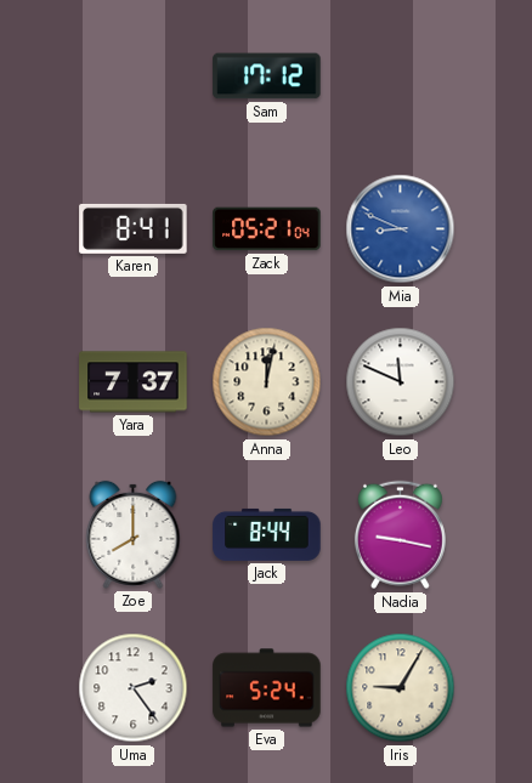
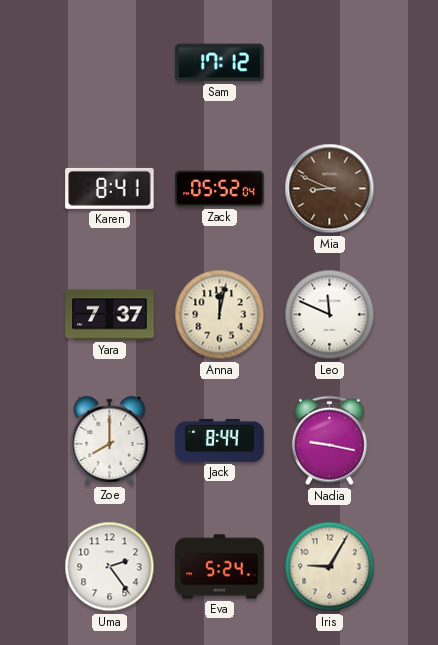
Zack: 05:21 -> 05:52
Mia dial: blue -> brown
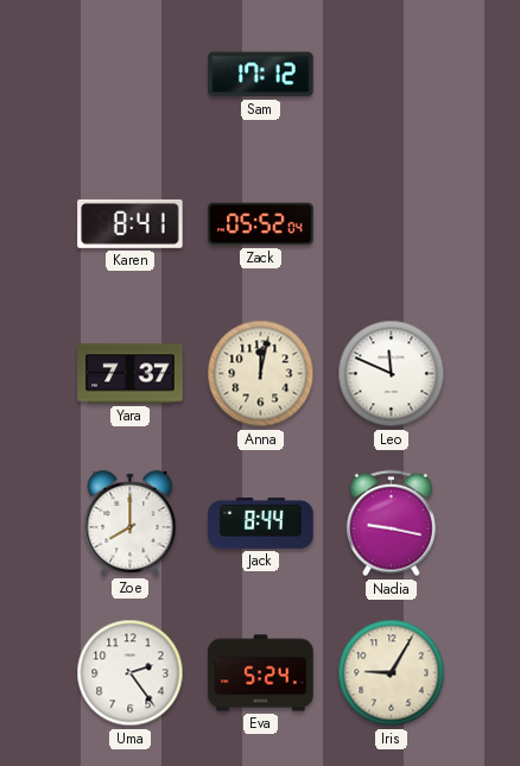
Mia: 8:49 -> none
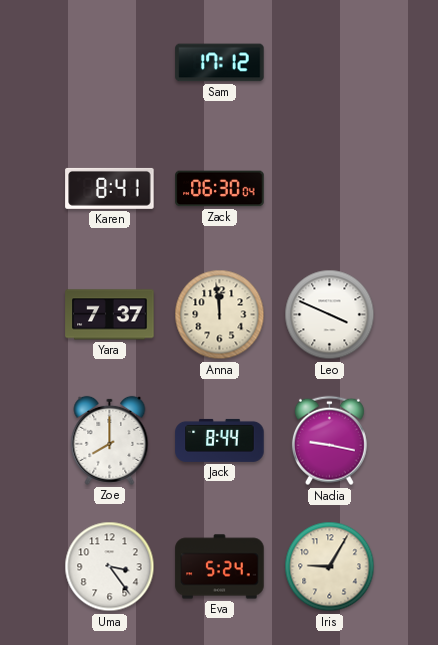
Zack: 05:52 -> 06:30
Anna: 12:02 -> 11:59
Leo: 11:49 -> 3:49
Uma: 2:24 -> 3:24
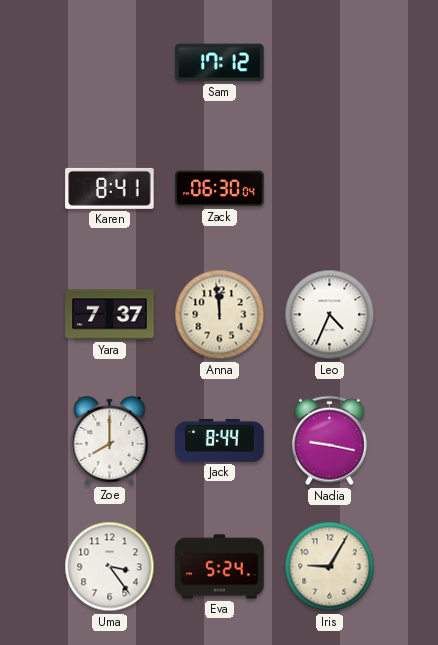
Leo: 3:49 -> 4:34
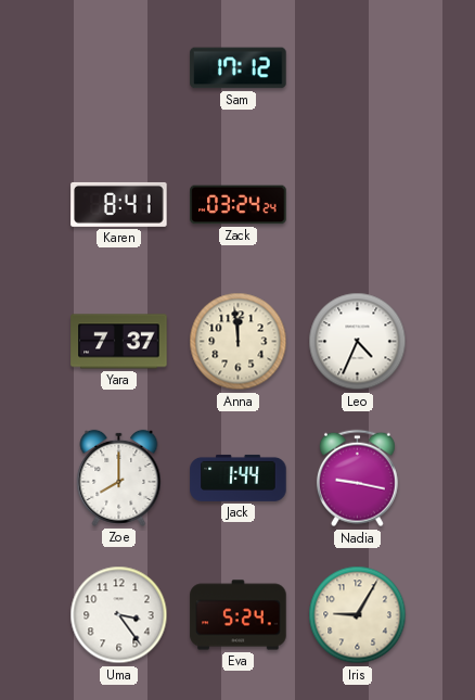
Zack: 06:30 -> 03:24
Jack: 8:44 -> 1:44
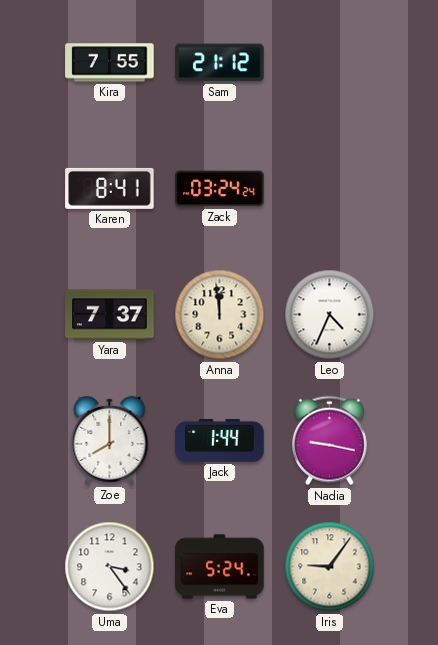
Kira: none -> 7:55
Sam: 17:12 -> 21:12
Iris: 9:05 -> 9:06
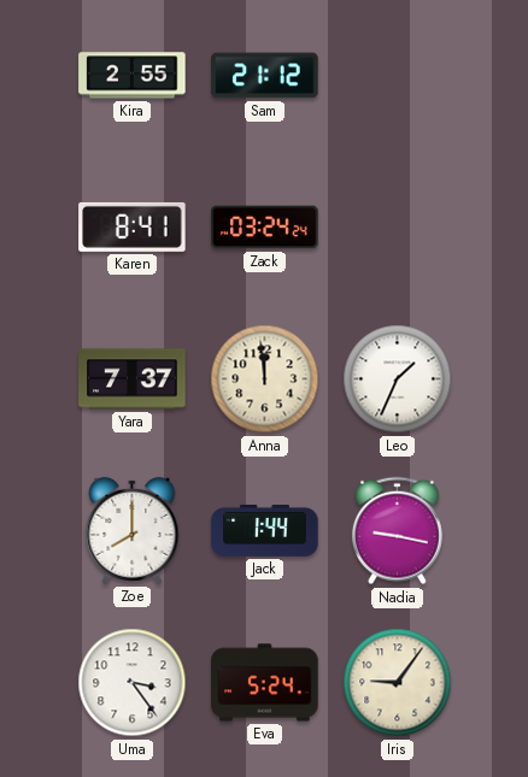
Kira: 7:55 -> 2:55
Leo: 4:34 -> 1:34
